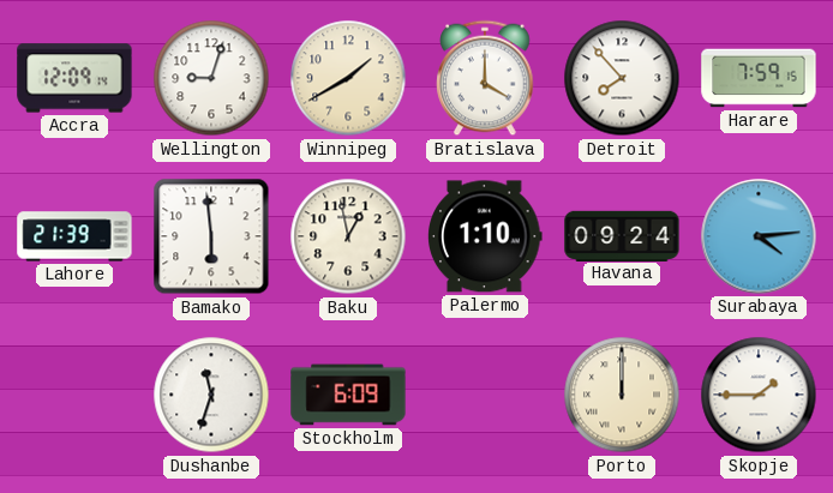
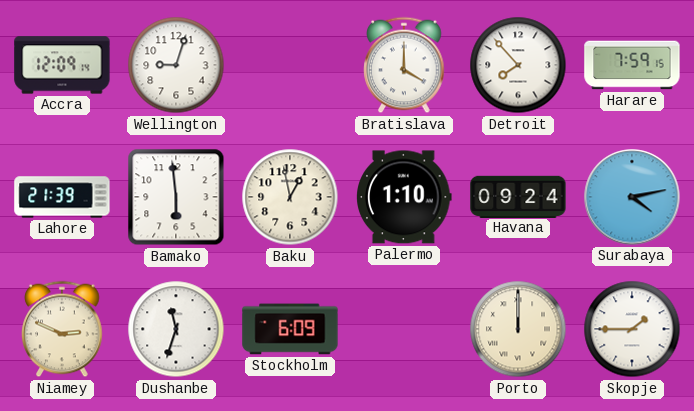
Winnipeg: 1:40 -> none
Surabaya: 4:14 -> 4:13
Niamey: none -> 2:49
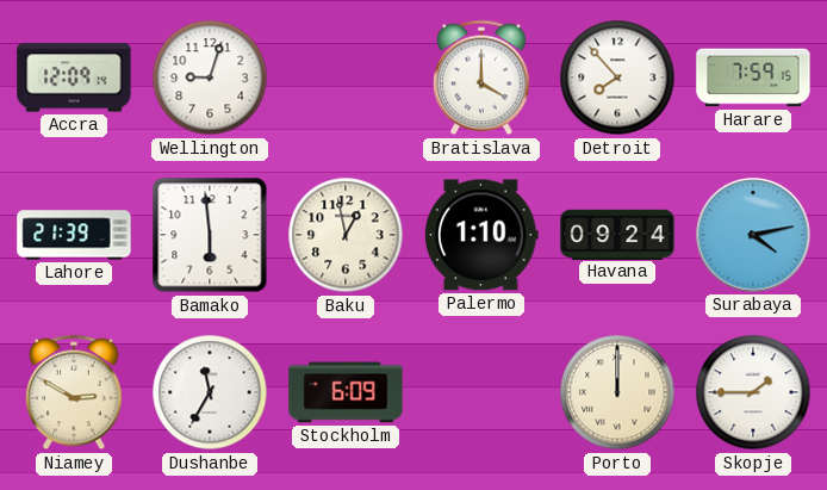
Niamey: 2:49 -> 2:50
Dushanbe: 11:33 -> 11:35
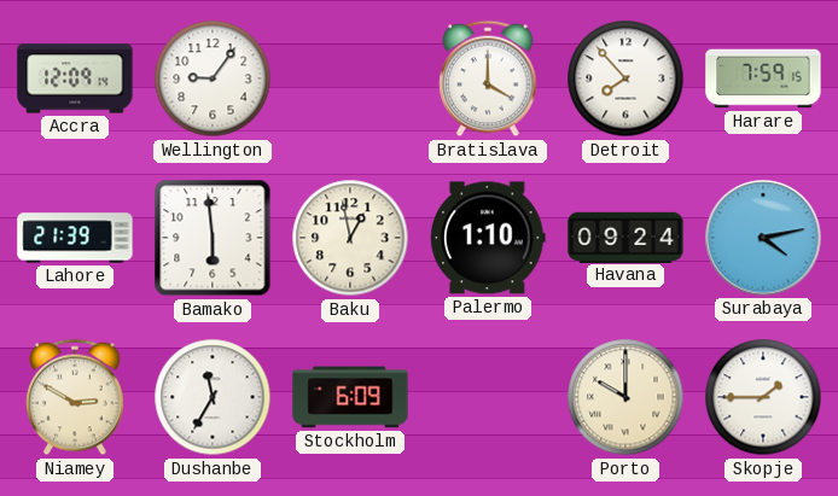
Wellington: 9:03 -> 9:06
Porto: 12:00 -> 10:00
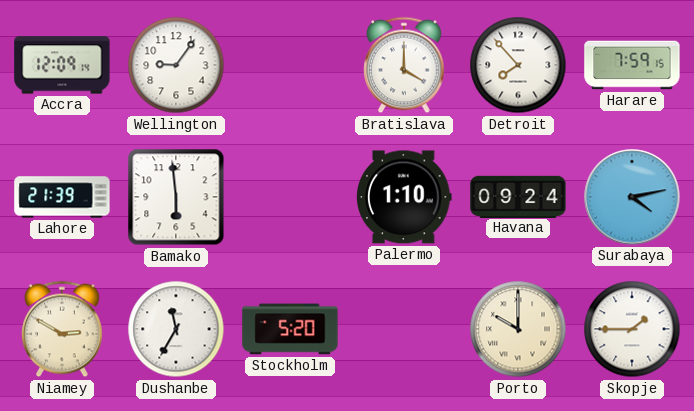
Baku: 12:58 -> none
Stockholm: 6:09 -> 5:20
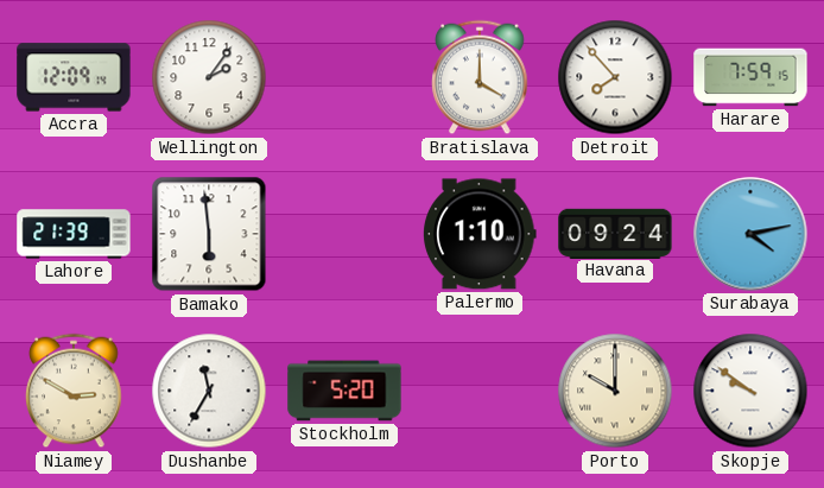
Wellington: 9:06 -> 2:06
Skopje: 1:45 -> 9:51
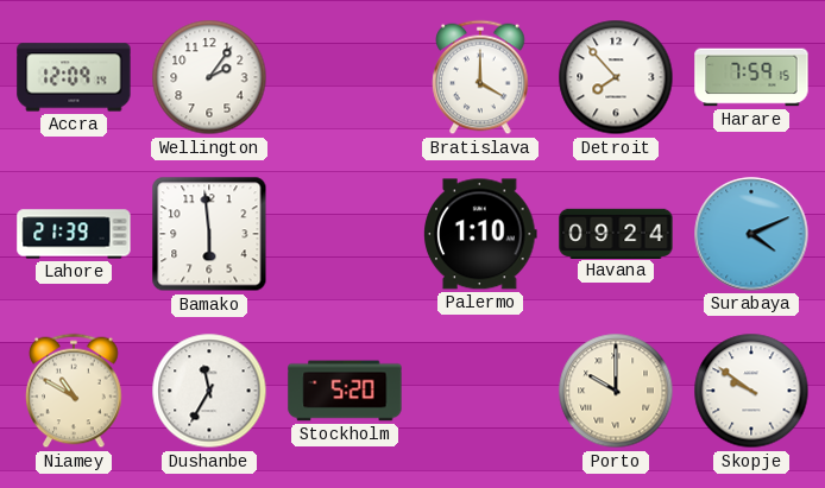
Surabaya: 4:13 -> 4:11
Niamey: 2:50 -> 10:50
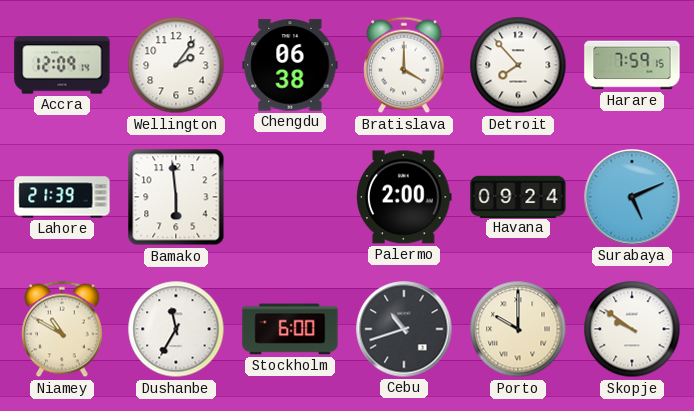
Chengdu: none -> 06:38
Palermo: 1:10 -> 2:00
Surabaya: 4:11 -> 5:11
Stockholm: 5:20 -> 6:00
Cebu: none -> 10:42
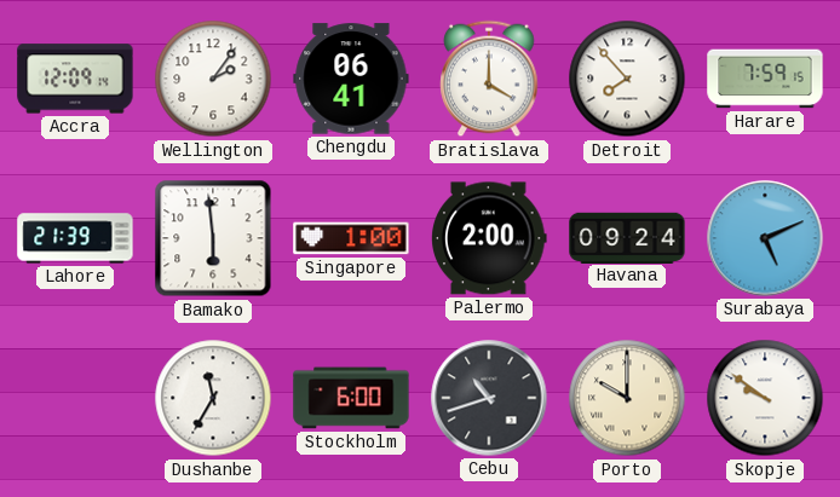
Chengdu: 06:38 -> 06:41
Singapore: none -> 1:00
Niamey: 10:50 -> none
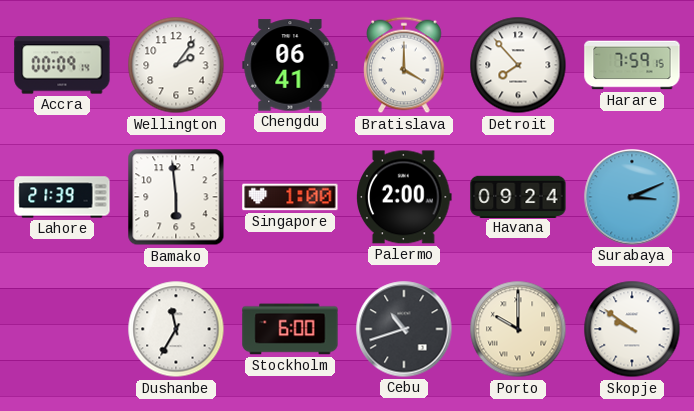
Accra: 12:09 -> 00:09
Surabaya: 5:11 -> 3:11
